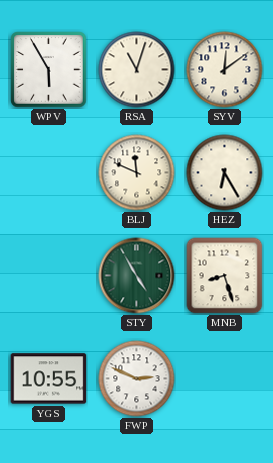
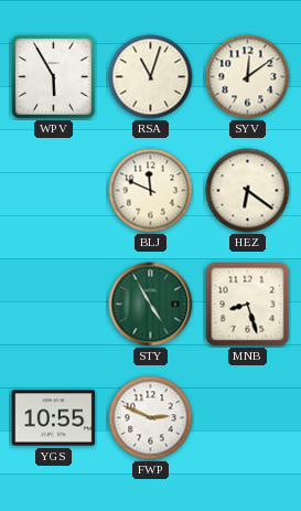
HEZ: 6:25 -> 6:21
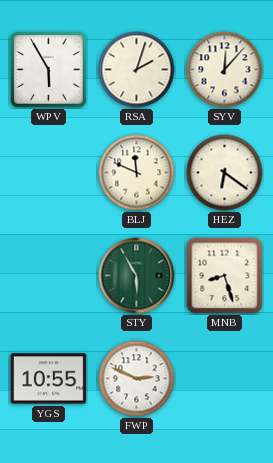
RSA: 11:03 -> 2:03
SYV: 12:09 -> 12:07
STY: 4:55 -> 5:55
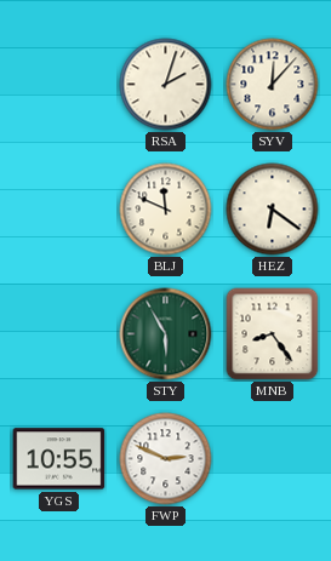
WPV: 5:55 -> none
MNB: 8:27 -> 8:24
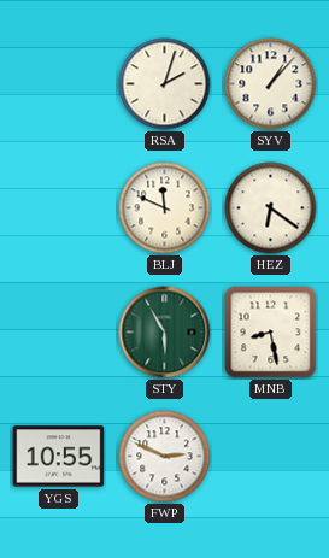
SYV: 12:07 -> 1:07
MNB: 8:24 -> 8:28
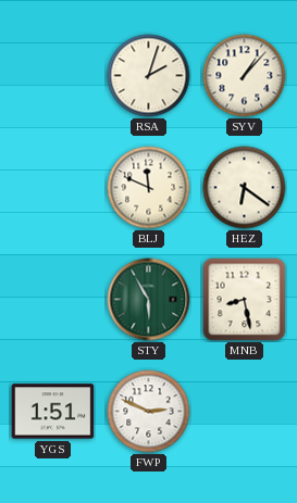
YGS: 10:55 -> 1:51
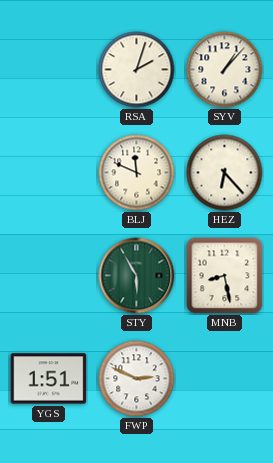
HEZ: 6:21 -> 6:23
